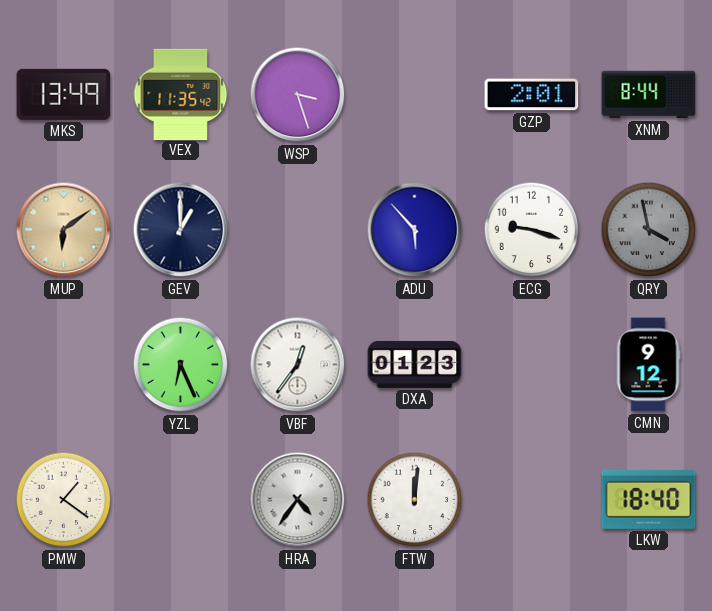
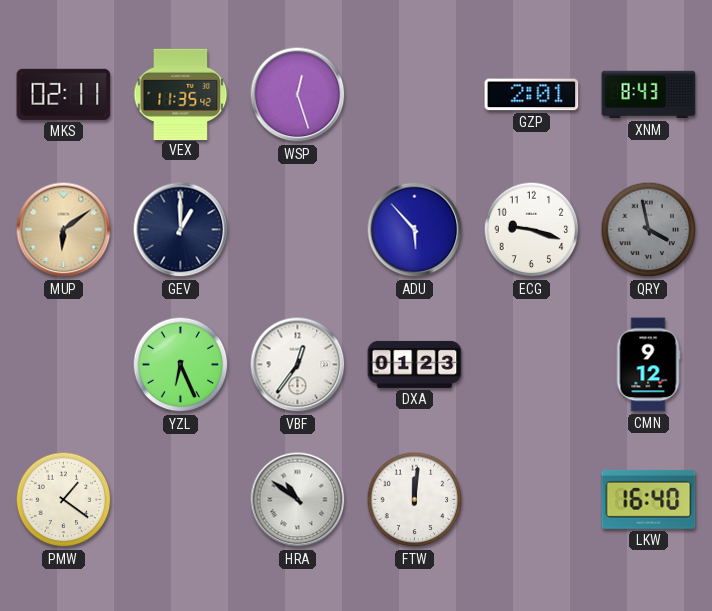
MKS: 13:49 -> 02:11
WSP: 3:27 -> 12:27
XNM: 8:44 -> 8:43
HRA: 4:36 -> 10:51
LKW: 18:40 -> 16:40
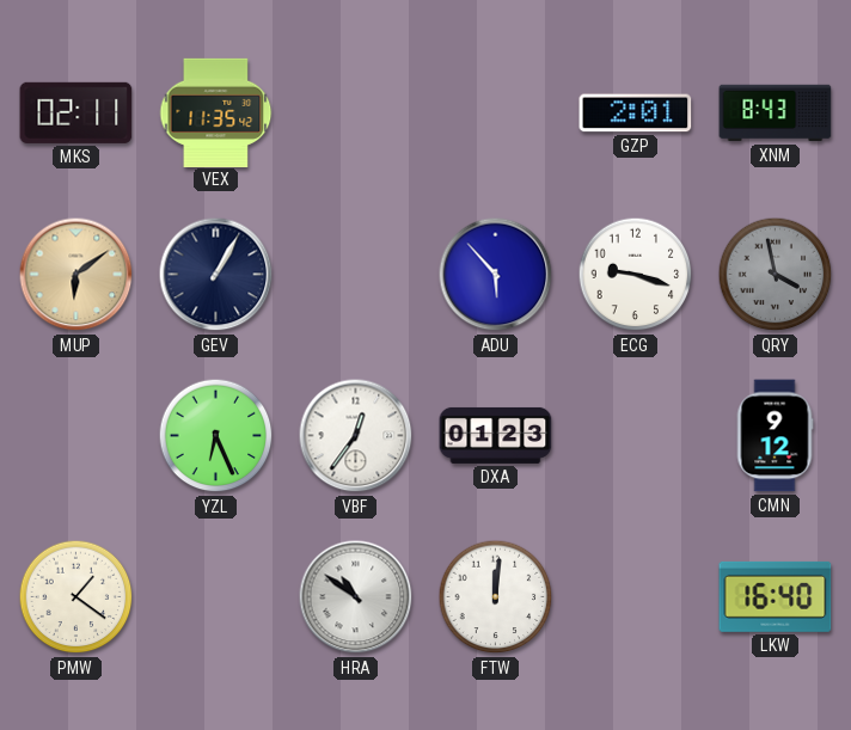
WSP: 12:27 -> none
GEV: 1:00 -> 1:05
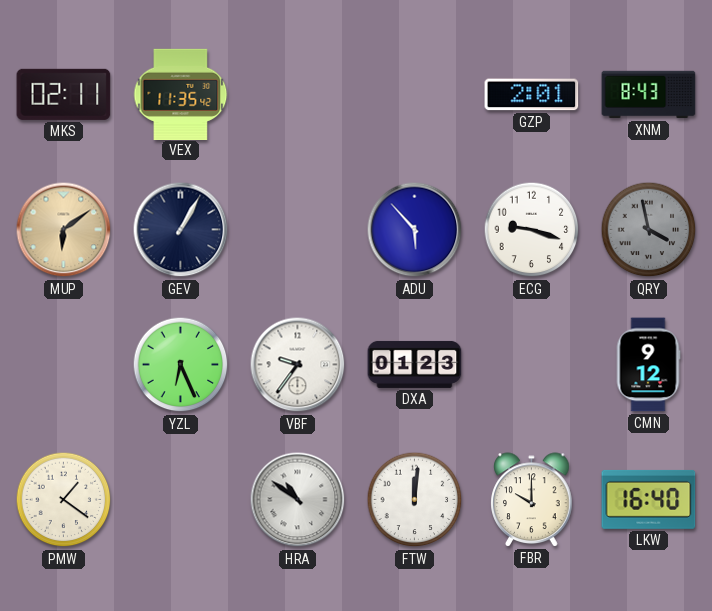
VBF: 12:36 -> 9:36
FBR: none -> 10:00
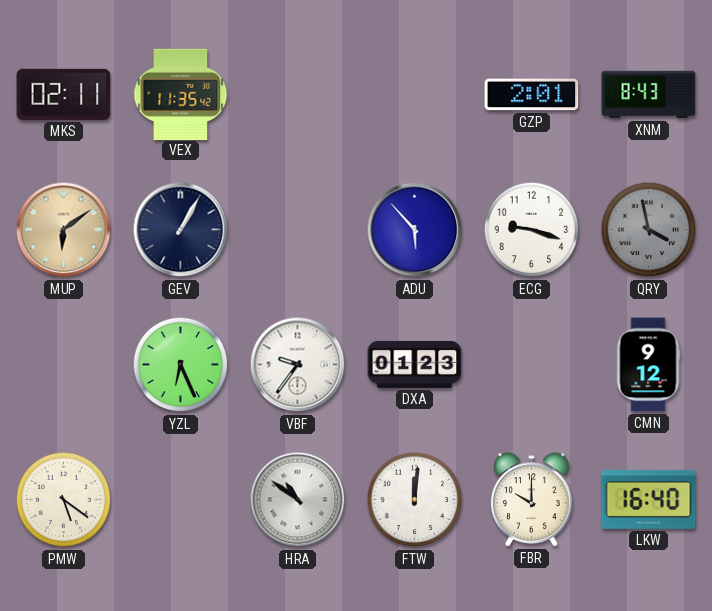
PMW: 1:21 -> 5:21
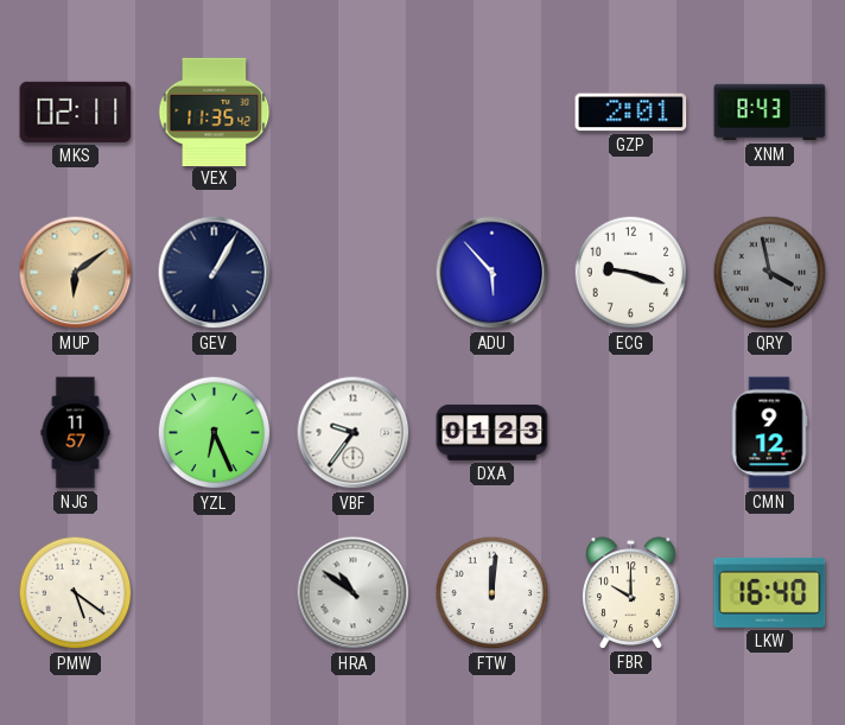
NJG: none -> 11:57
